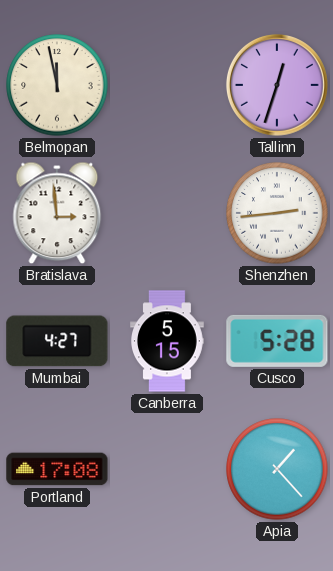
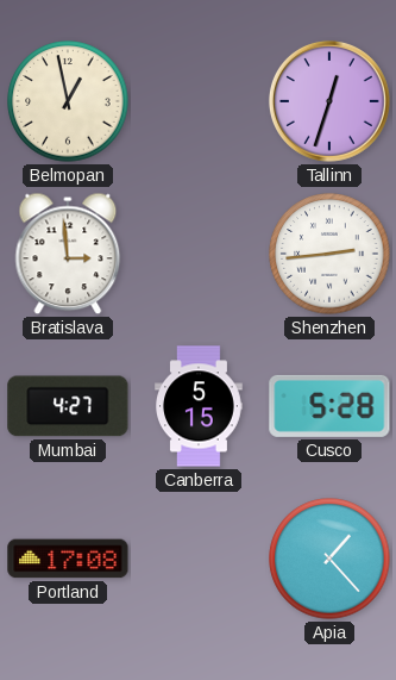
Belmopan: 11:58 -> 12:58
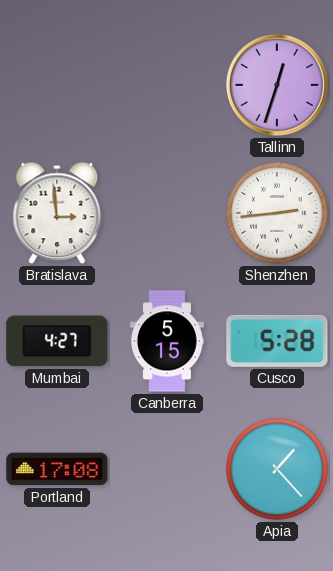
Belmopan: 12:58 -> none
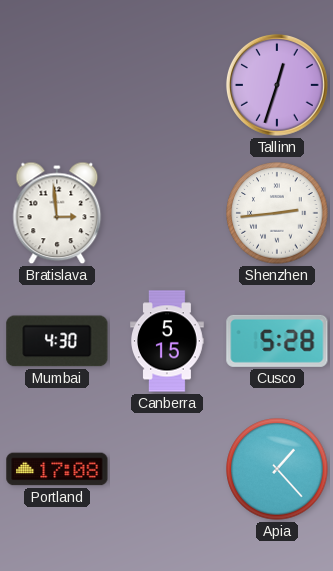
Mumbai: 4:27 -> 4:30
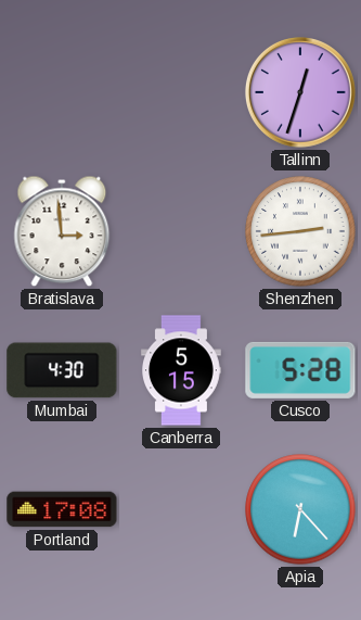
Apia: 1:23 -> 6:23
